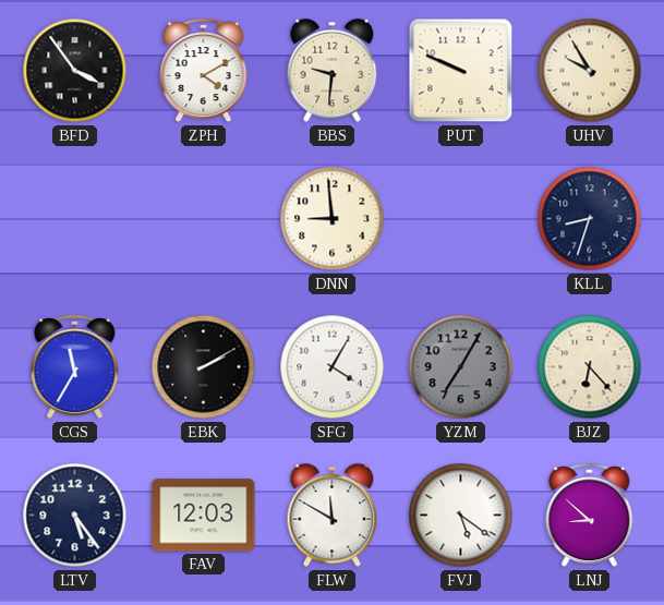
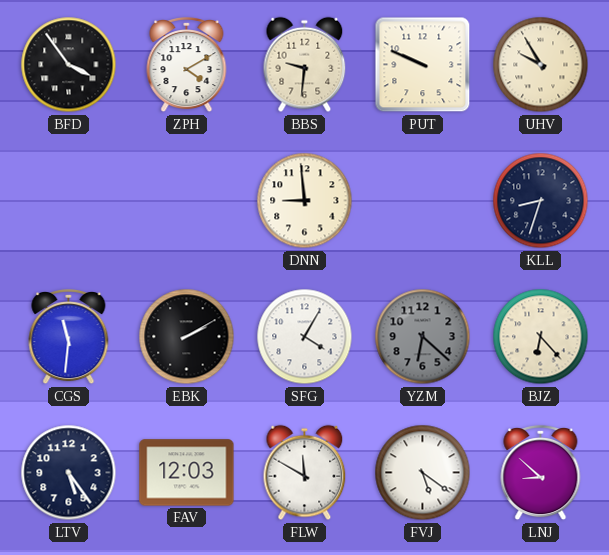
CGS: 11:35 -> 11:31
YZM: 7:05 -> 6:22
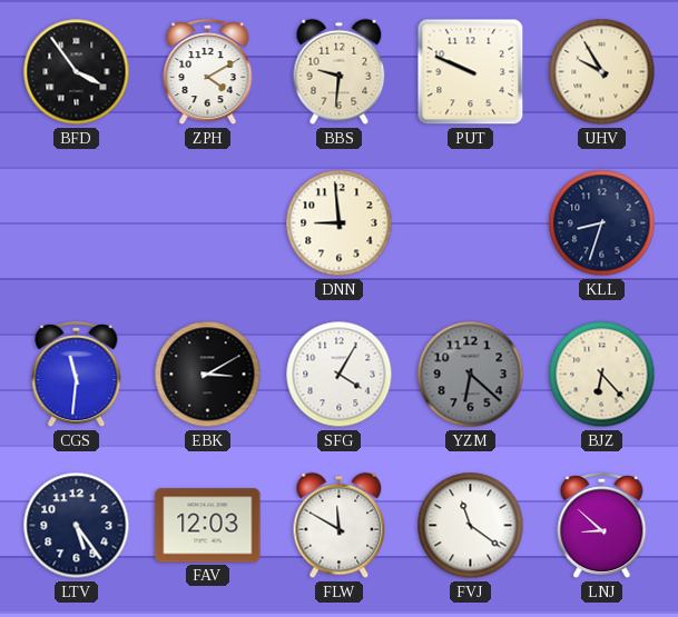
EBK: 2:10 -> 3:10
FVJ: 5:21 -> 11:21
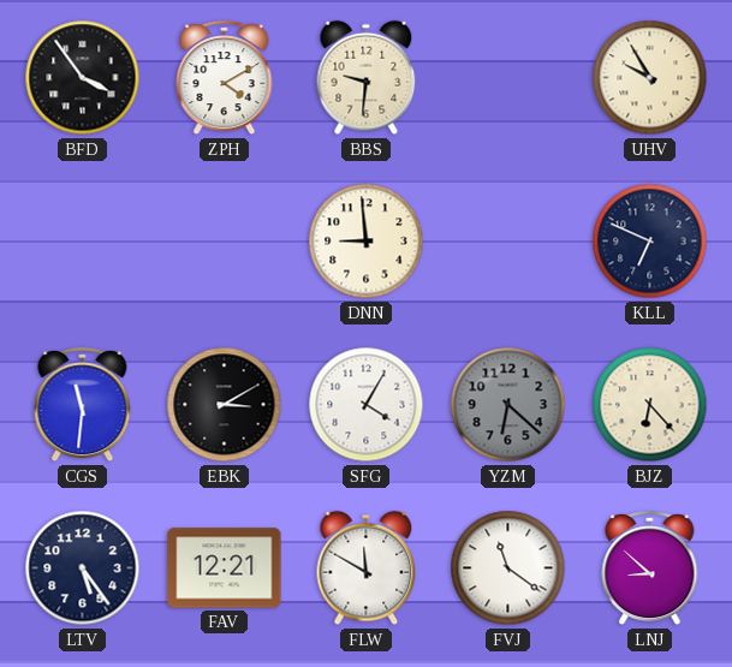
PUT: 9:49 -> none
KLL: 8:33 -> 6:49
FAV: 12:03 -> 12:21
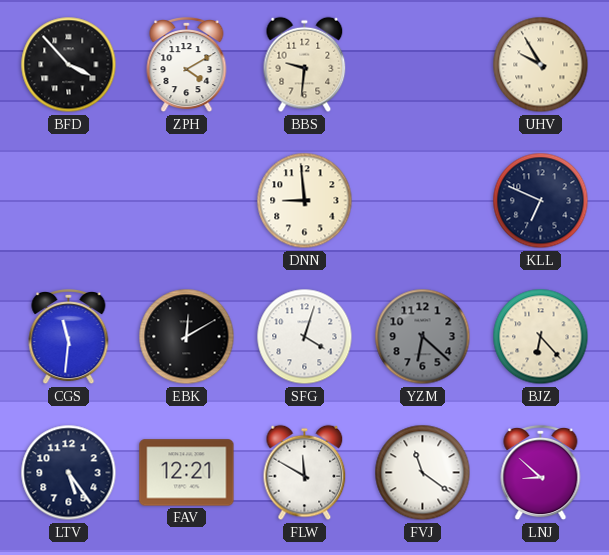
BFD: 3:54 -> 3:53
EBK: 3:10 -> 12:10
SFG: 4:05 -> 4:03
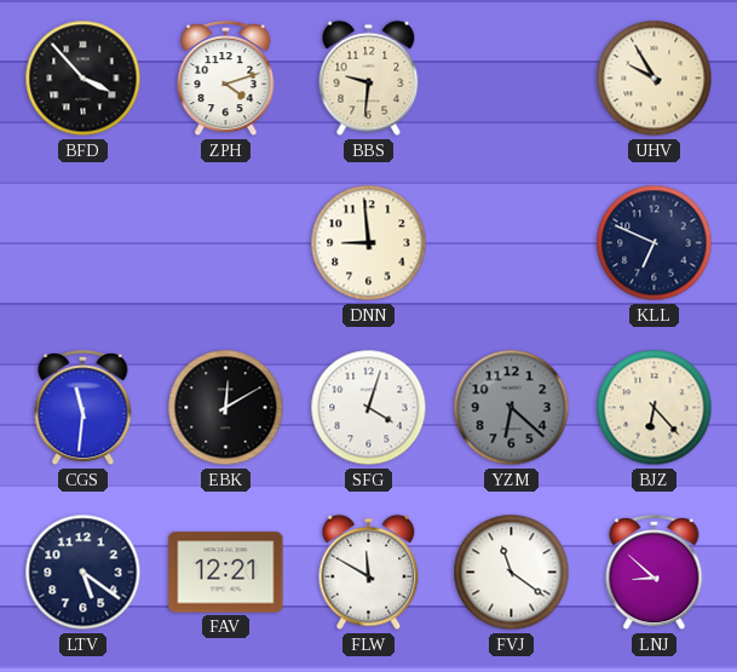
ZPH: 4:10 -> 4:12
LTV: 5:24 -> 5:21
